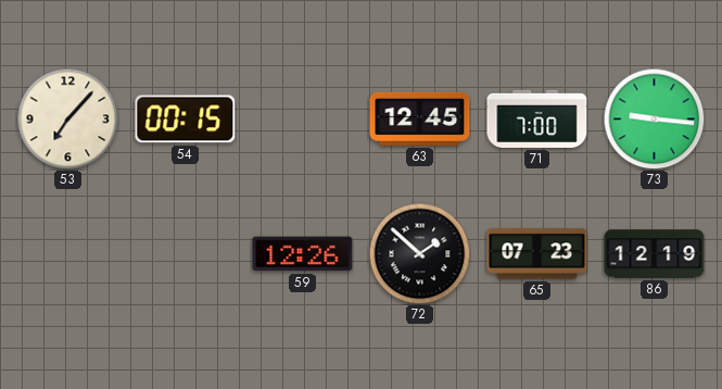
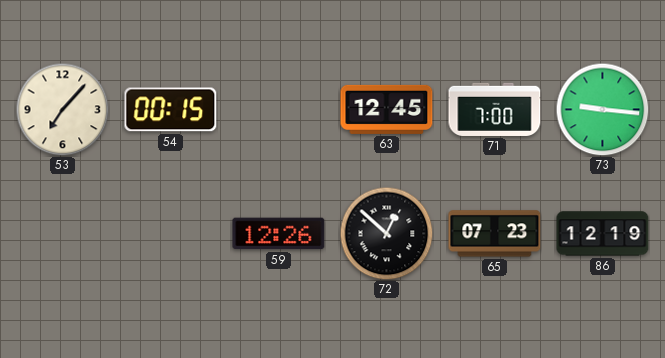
72: 1:52 -> 12:52
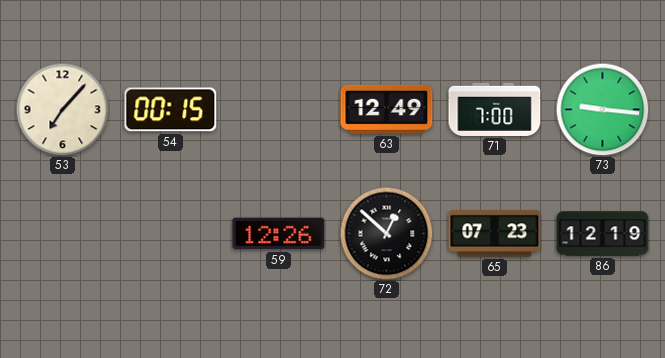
63: 12:45 -> 12:49
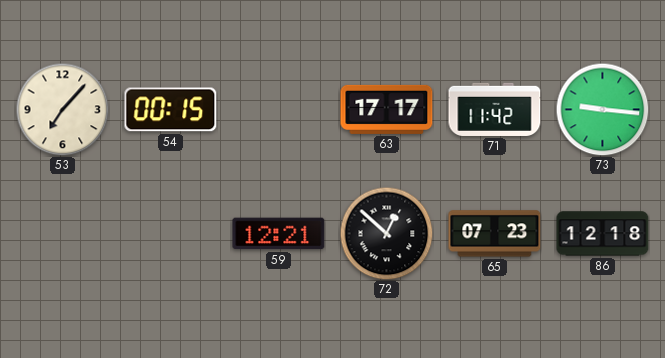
63: 12:49 -> 17:17
71: 7:00 -> 11:42
59: 12:26 -> 12:21
86: 12:19 -> 12:18
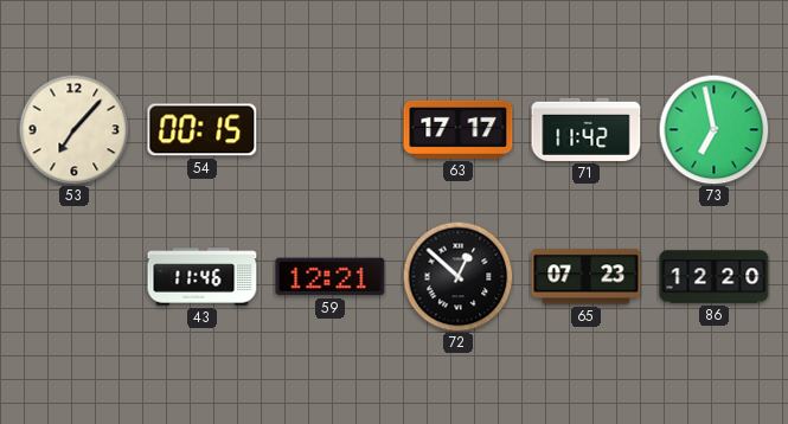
73: 9:16 -> 6:58
43: none -> 11:46
86: 12:18 -> 12:20
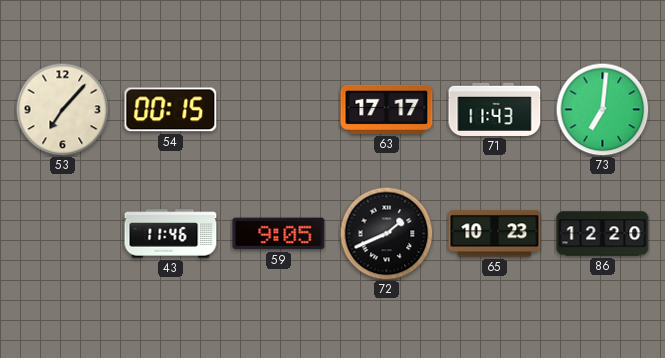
71: 11:42 -> 11:43
73: 6:58 -> 7:01
59: 12:21 -> 9:05
72: 12:52 -> 1:41
65: 07:23 -> 10:23
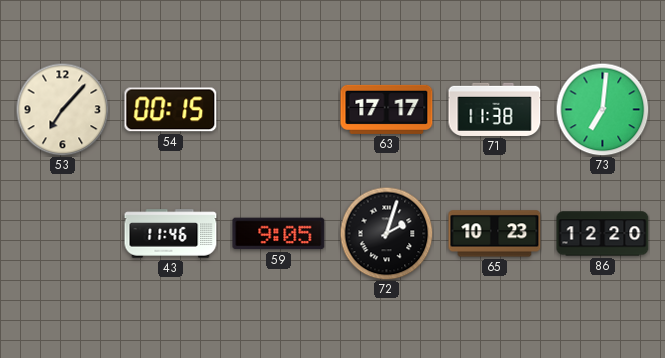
71: 11:43 -> 11:38
72: 1:41 -> 2:03
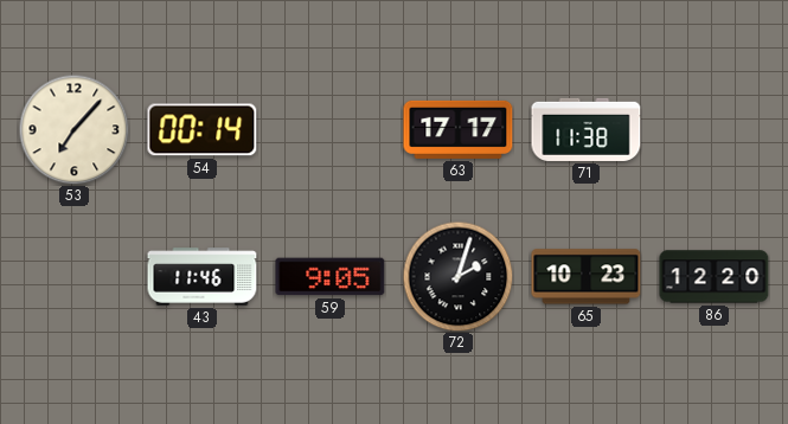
54: 00:15 -> 00:14
73: 7:01 -> none
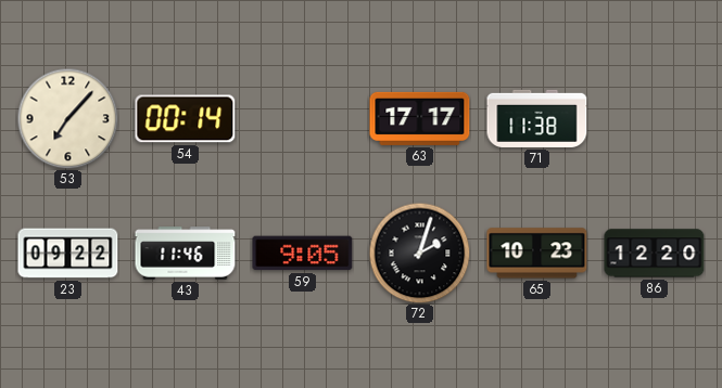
23: none -> 09:22
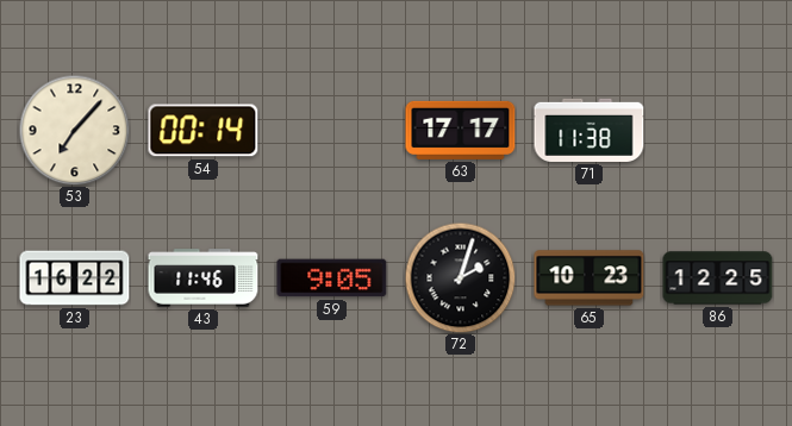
23: 09:22 -> 16:22
86: 12:20 -> 12:25
